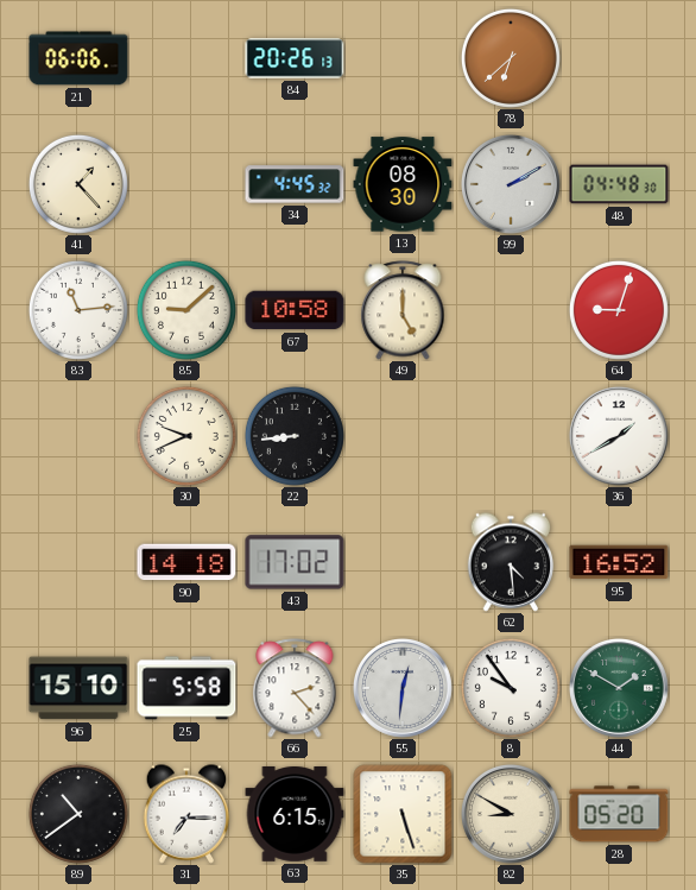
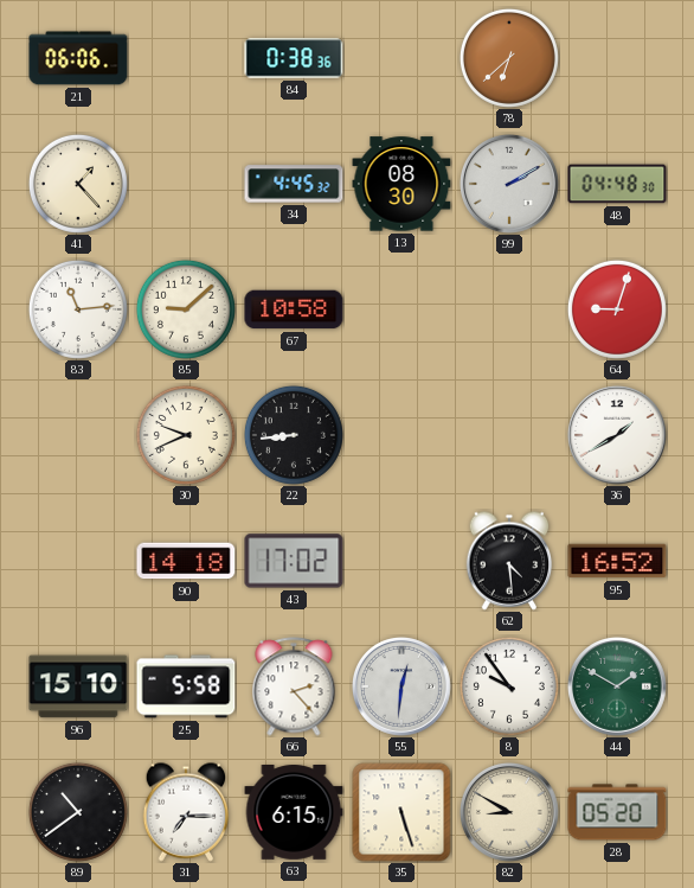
84: 20:26 -> 0:38
49: 5:00 -> none
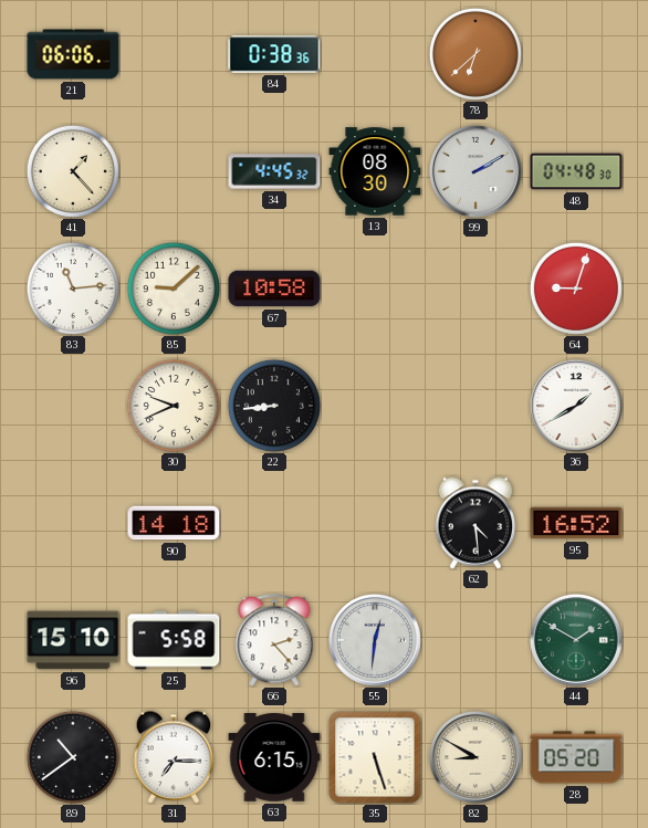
43: 17:02 -> none
8: 9:54 -> none
